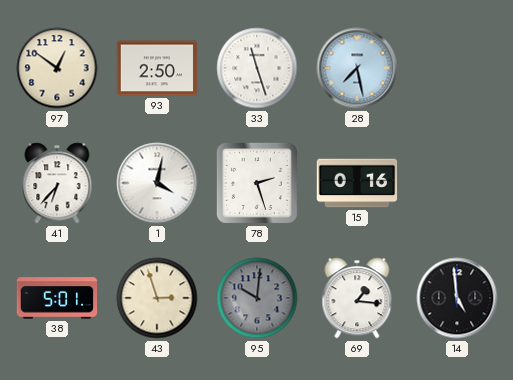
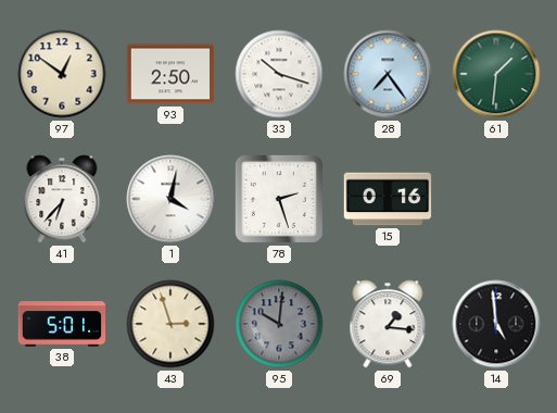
33: 11:27 -> 10:18
28: 7:28 -> 7:24
61: none -> 1:31
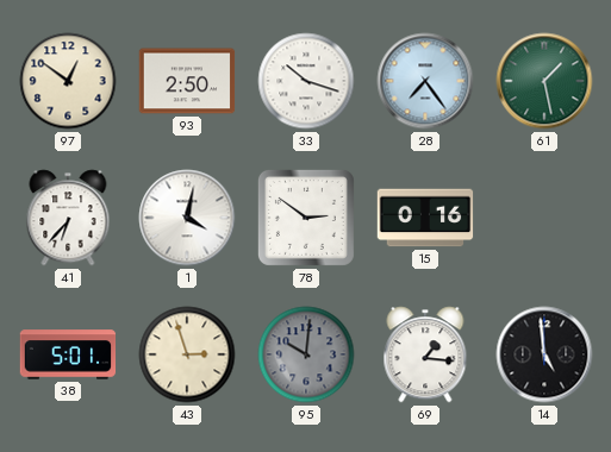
61: 1:31 -> 1:28
78: 2:27 -> 2:51
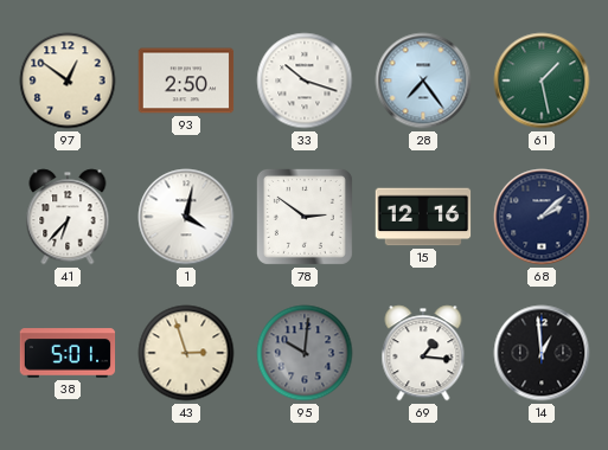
15: 0:16 -> 12:16
68: none -> 2:08
14: 4:59 -> 12:59
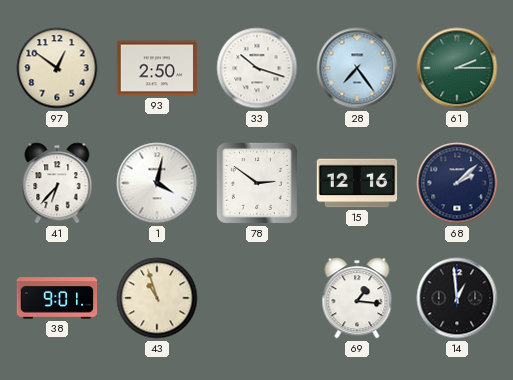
61: 1:28 -> 2:15
38: 5:01 -> 9:01
43: 2:57 -> 10:57
95: 10:01 -> none
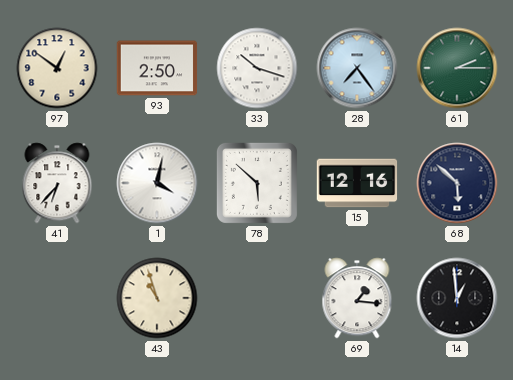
78: 2:51 -> 5:52
68: 2:08 -> 5:52
38: 9:01 -> none
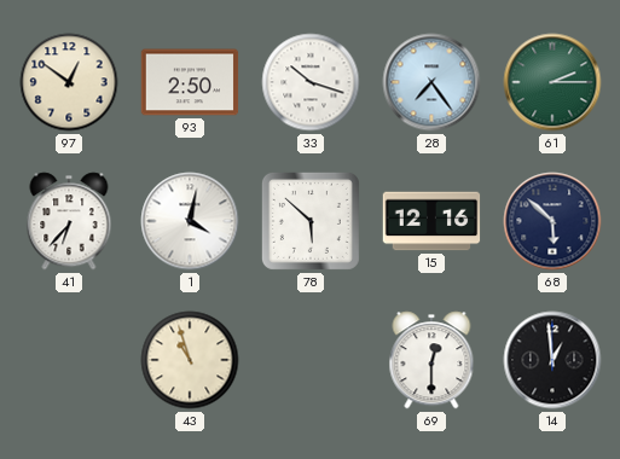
69: 1:16 -> 12:30
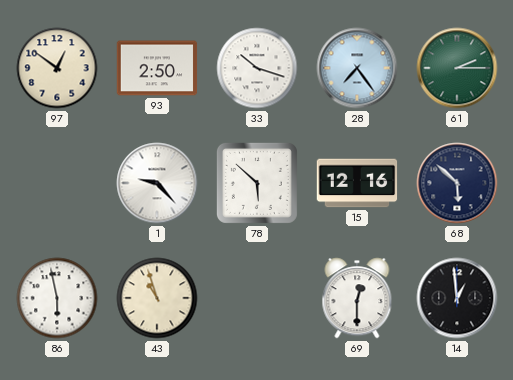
41: 6:37 -> none
1: 4:02 -> 9:23
86: none -> 5:58
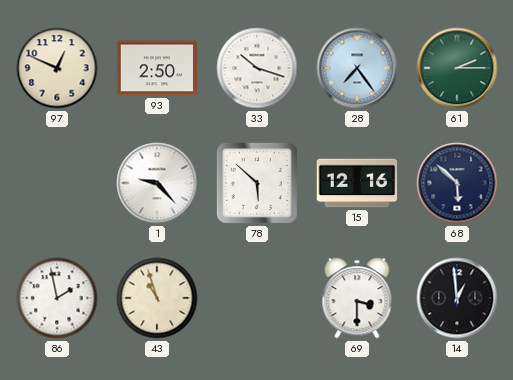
97: 12:51 -> 12:49
86: 5:58 -> 1:58
69: 12:30 -> 3:30
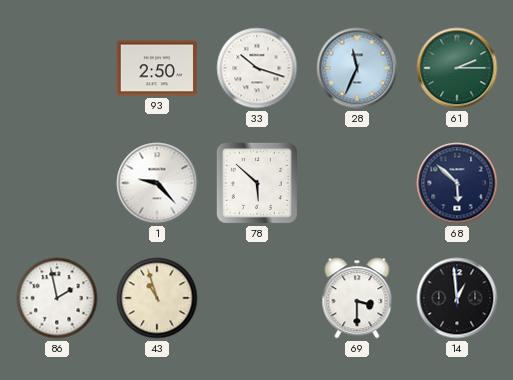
97: 12:49 -> none
28: 7:24 -> 11:34
15: 12:16 -> none
